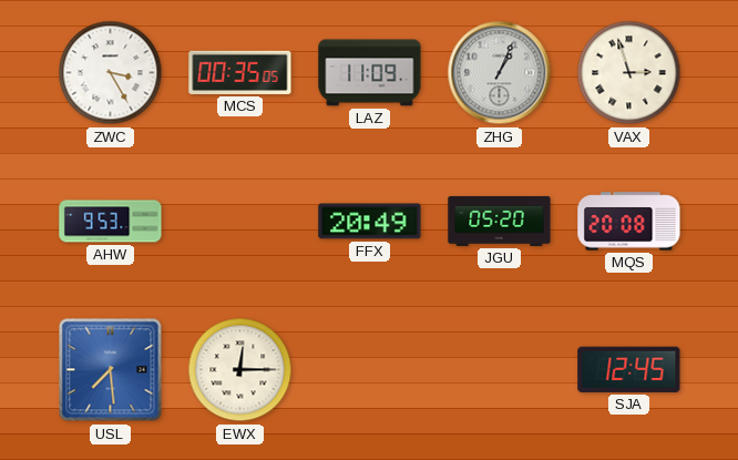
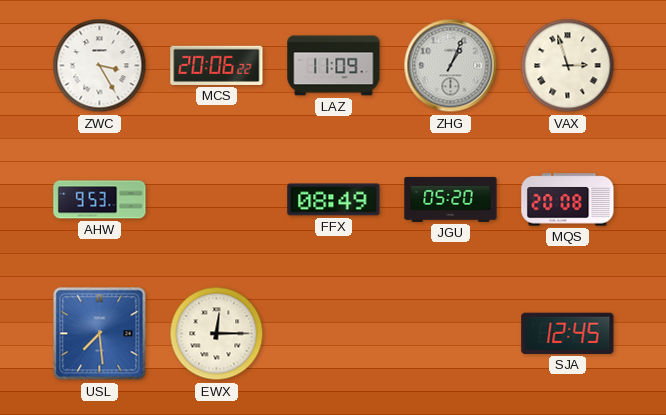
MCS: 00:35 -> 20:06
FFX: 20:49 -> 08:49
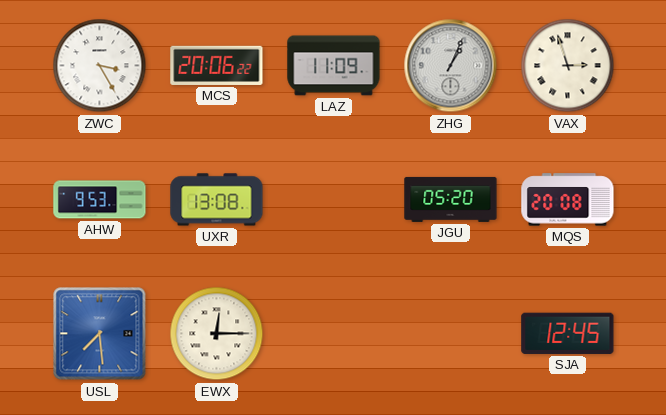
UXR: none -> 13:08
FFX: 08:49 -> none
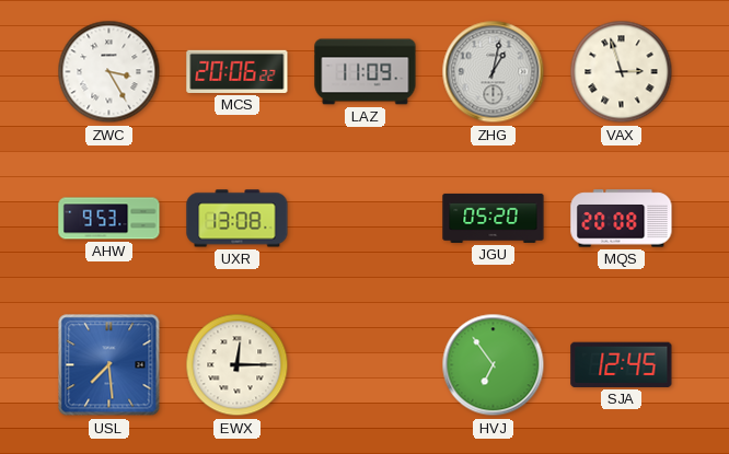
ZHG: 1:04 -> 1:02
HVJ: none -> 6:54
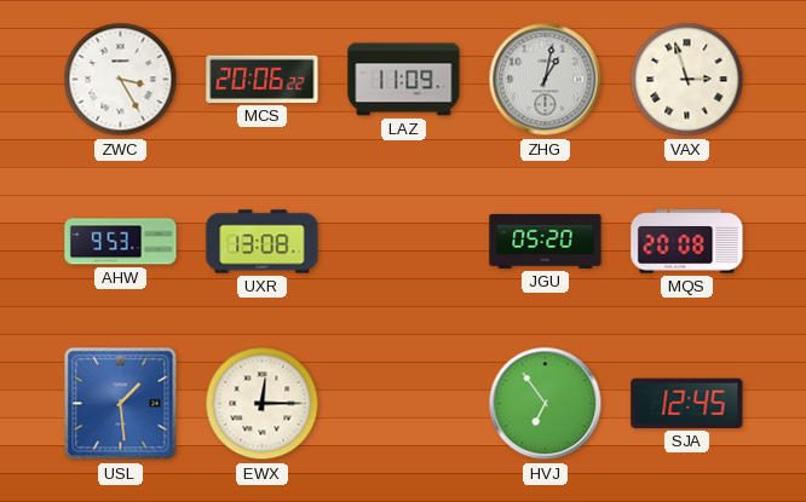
USL: 7:29 -> 1:29
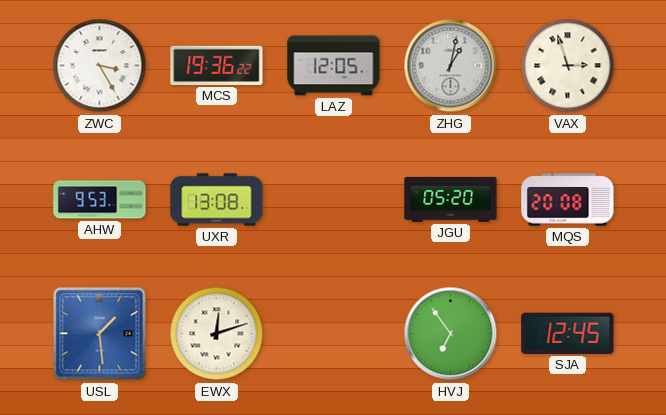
MCS: 20:06 -> 19:36
LAZ: 11:09 -> 12:05
EWX: 12:15 -> 12:12
